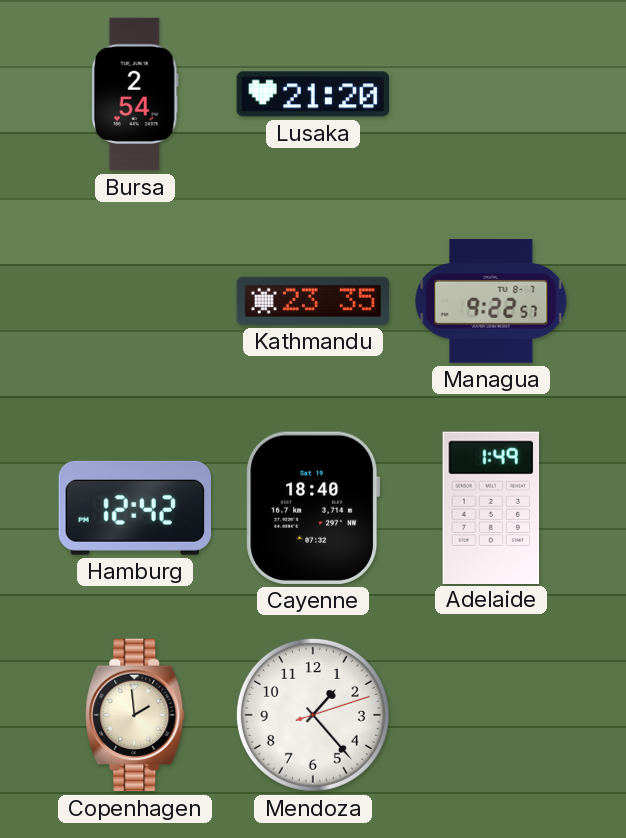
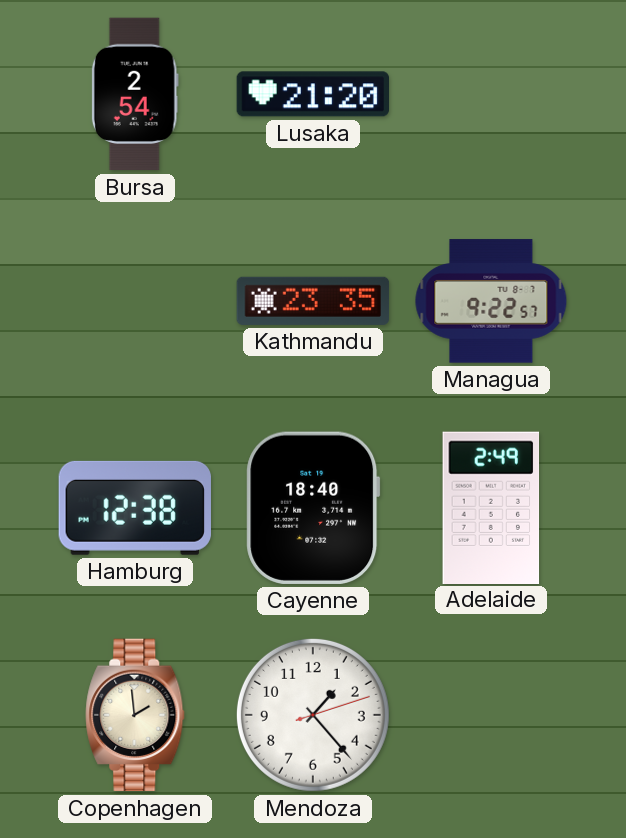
Hamburg: 12:42 -> 12:38
Adelaide: 1:49 -> 2:49
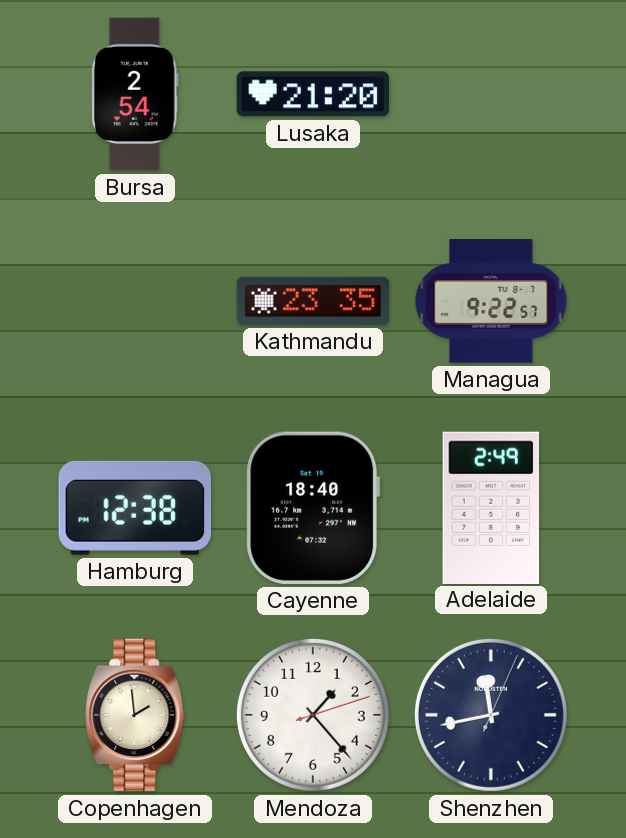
Shenzhen: none -> 11:43
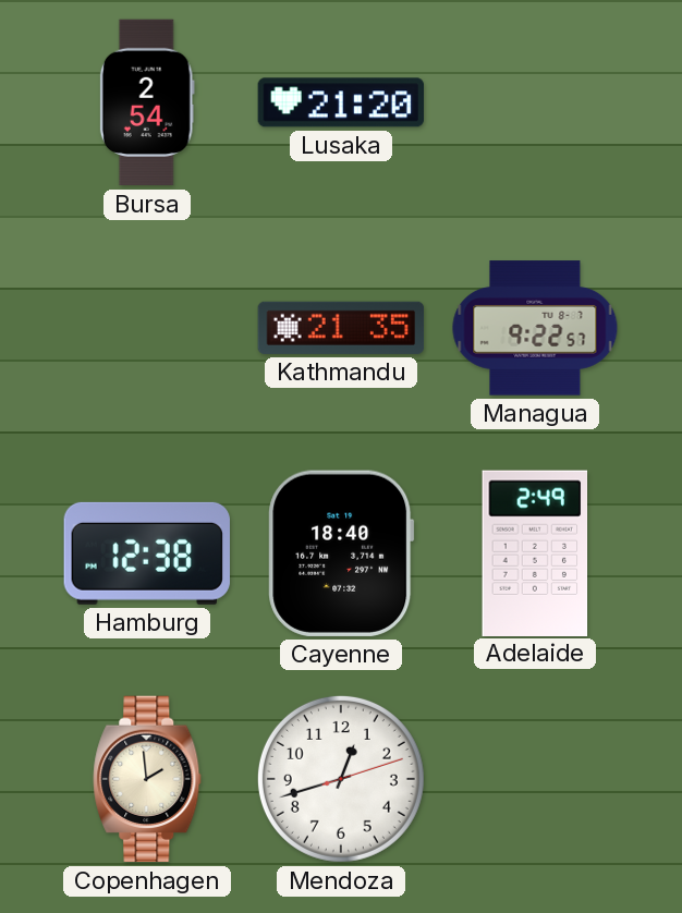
Kathmandu: 23:35 -> 21:35
Mendoza: 1:23 -> 12:42
Shenzhen: 11:43 -> none
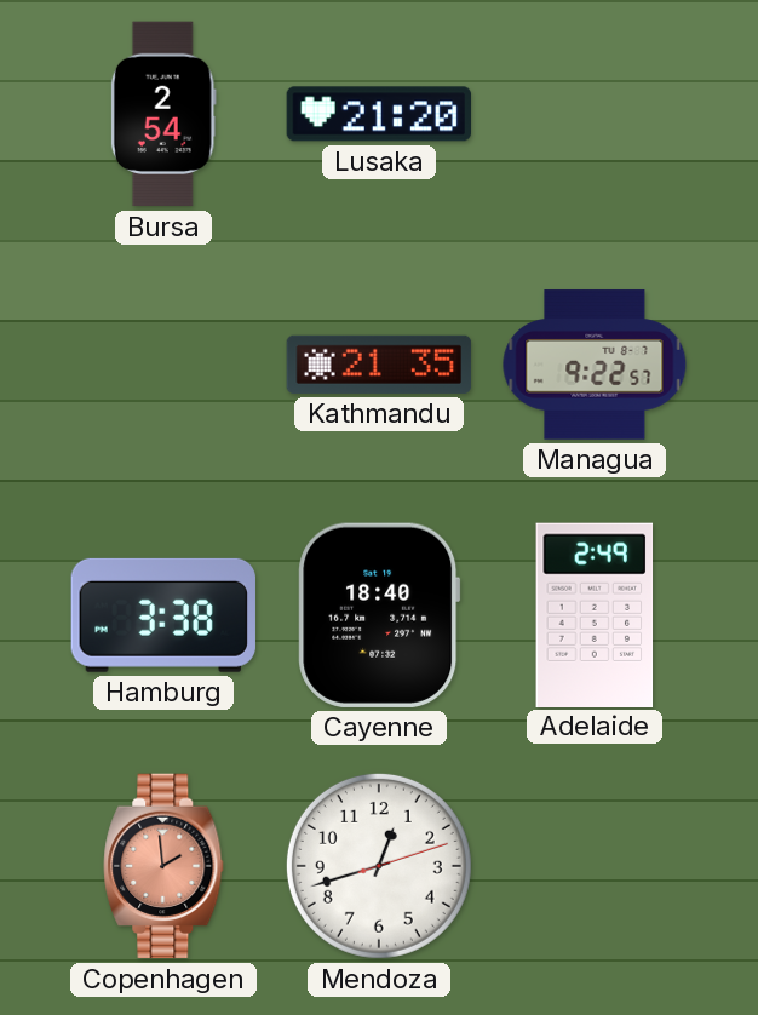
Hamburg: 12:38 -> 3:38
Copenhagen dial: cream -> salmon
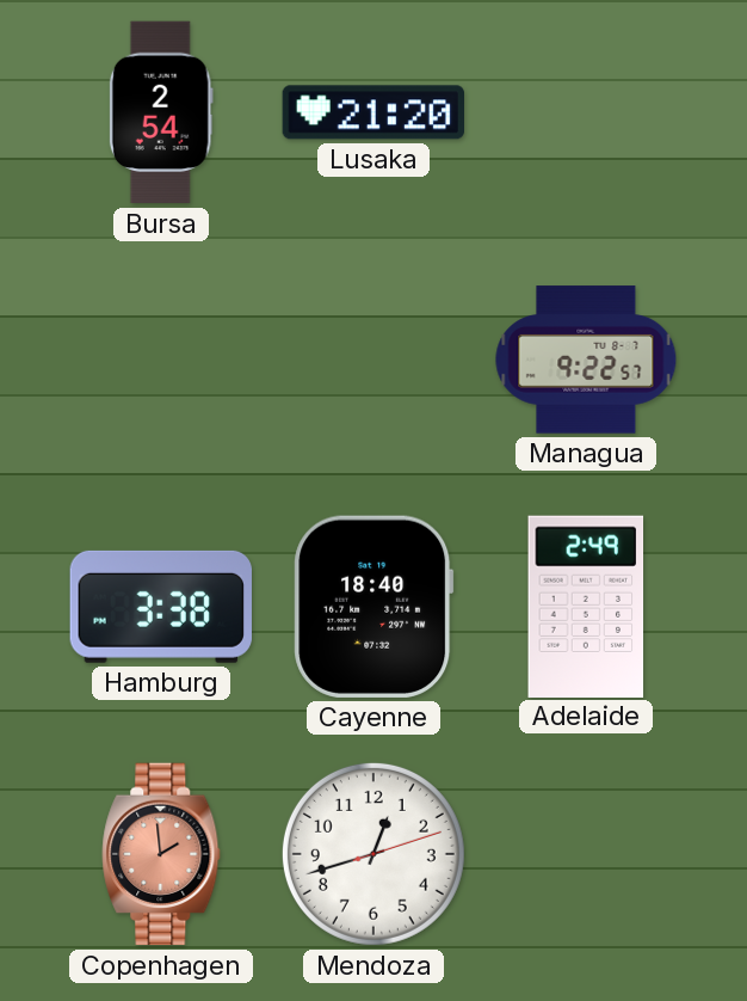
Kathmandu: 21:35 -> none
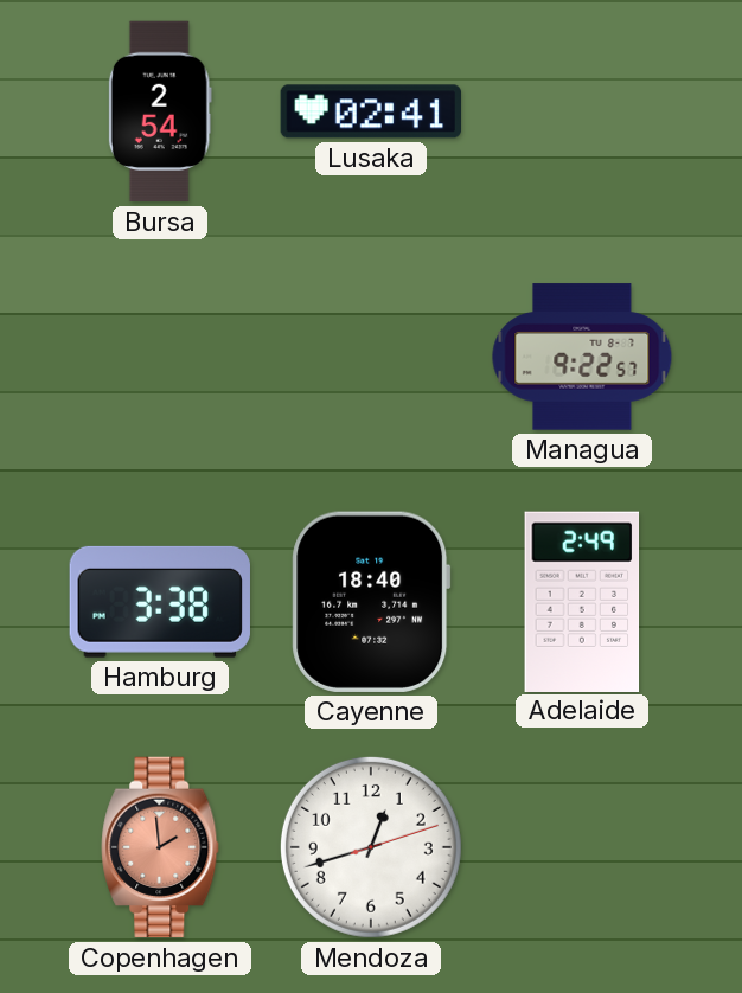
Lusaka: 21:20 -> 02:41
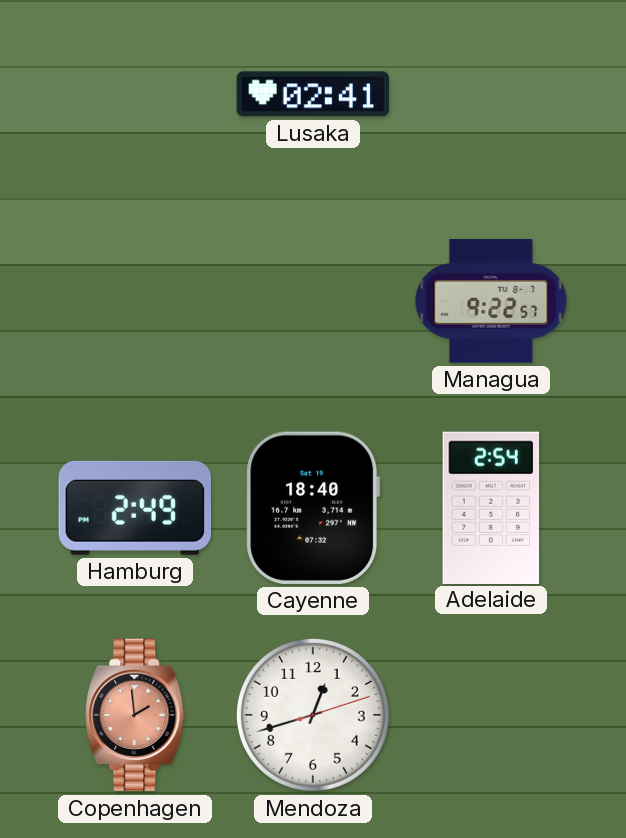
Bursa: 2:54 -> none
Hamburg: 3:38 -> 2:49
Adelaide: 2:49 -> 2:54
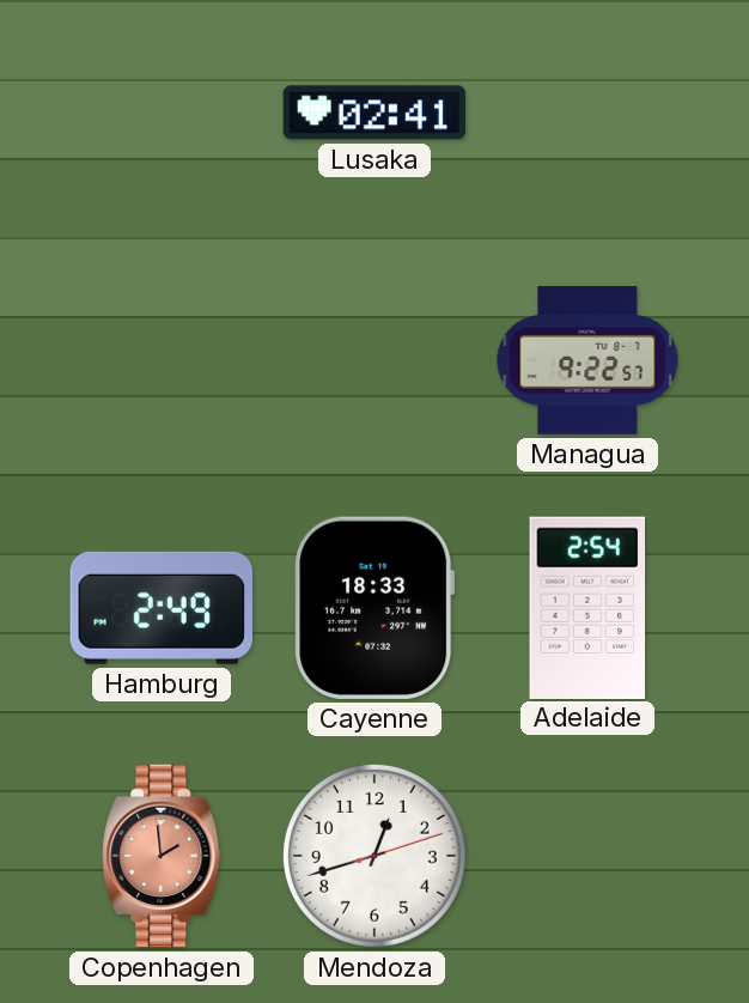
Cayenne: 18:40 -> 18:33
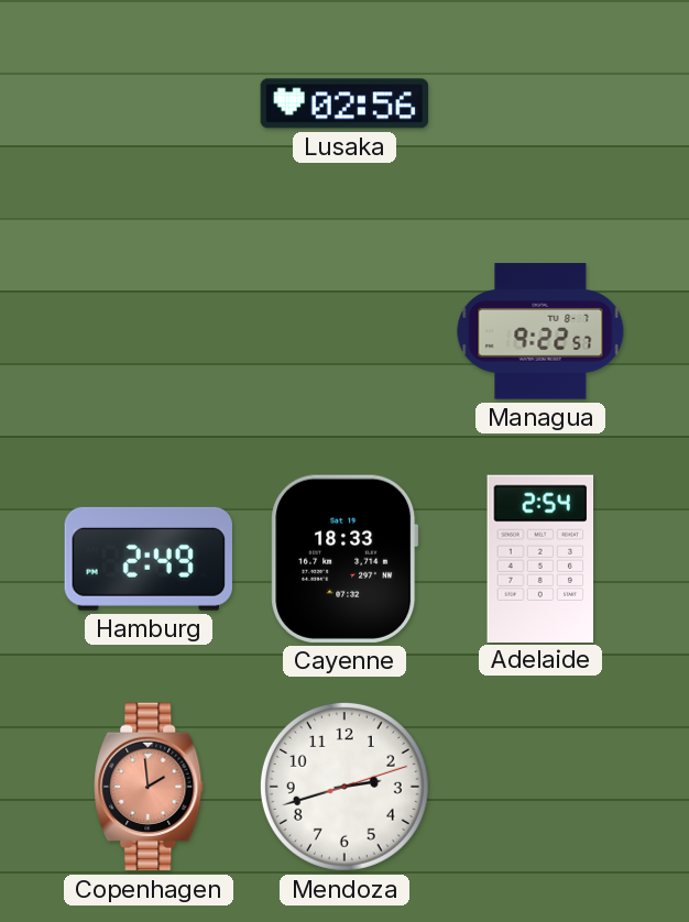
Lusaka: 02:41 -> 02:56
Mendoza: 12:42 -> 2:42
